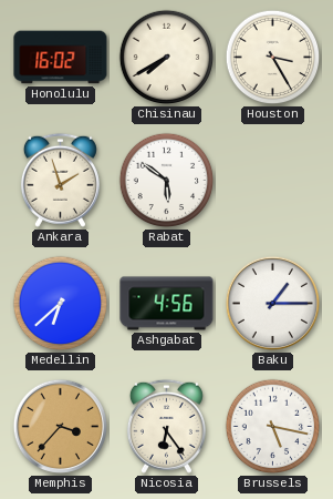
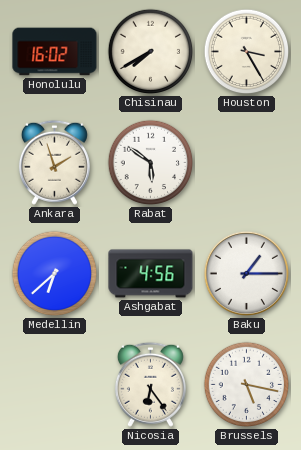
Memphis: 3:37 -> none
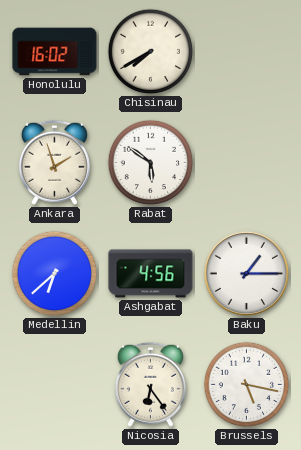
Houston: 3:25 -> none
